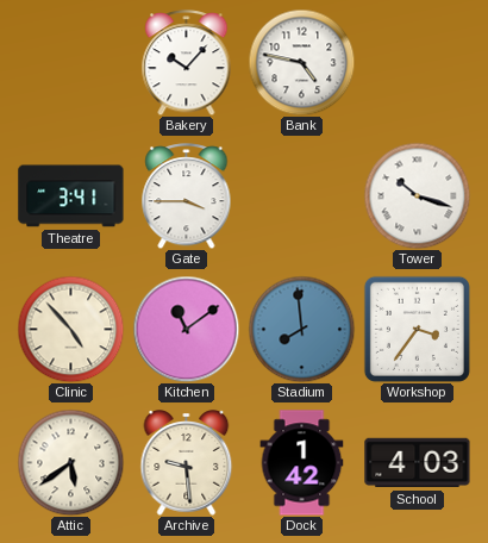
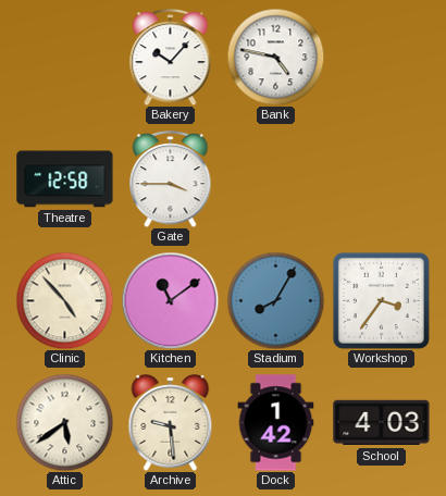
Theatre: 3:41 -> 12:58
Tower: 10:18 -> none
Stadium: 7:59 -> 8:05
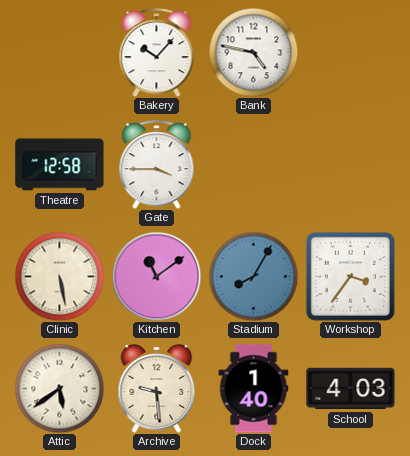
Clinic: 4:53 -> 5:28
Dock: 1:42 -> 1:40
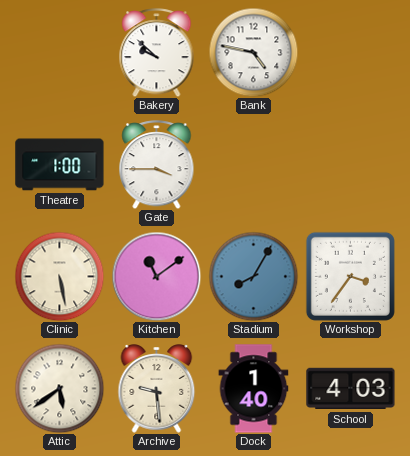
Bakery: 10:07 -> 9:52
Theatre: 12:58 -> 1:00
